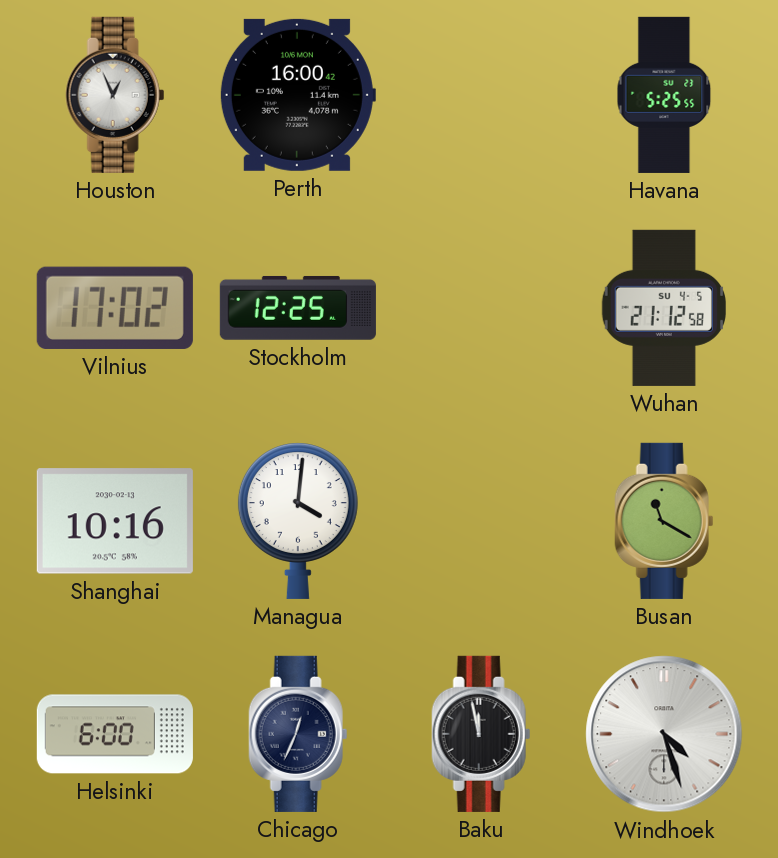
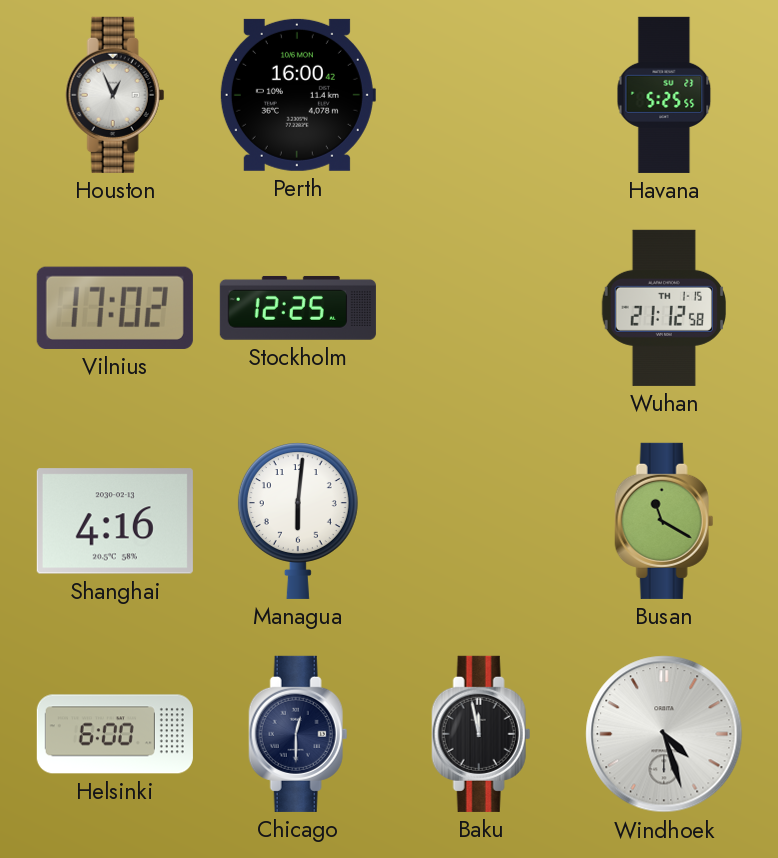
Wuhan date: SU 4-5 -> TH 1-15
Shanghai: 10:16 -> 4:16
Managua: 4:01 -> 6:01
Chicago: 12:34 -> 12:30
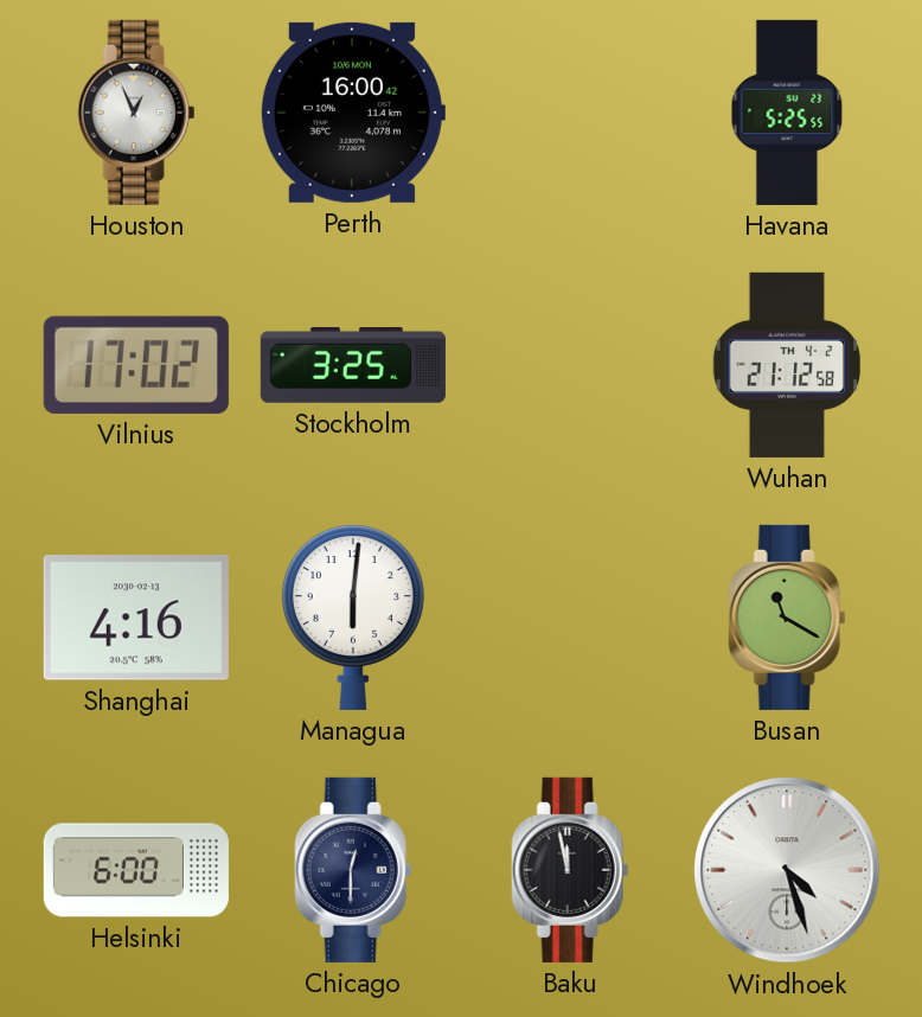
Stockholm: 12:25 -> 3:25
Wuhan date: TH 1-15 -> TH 4-2
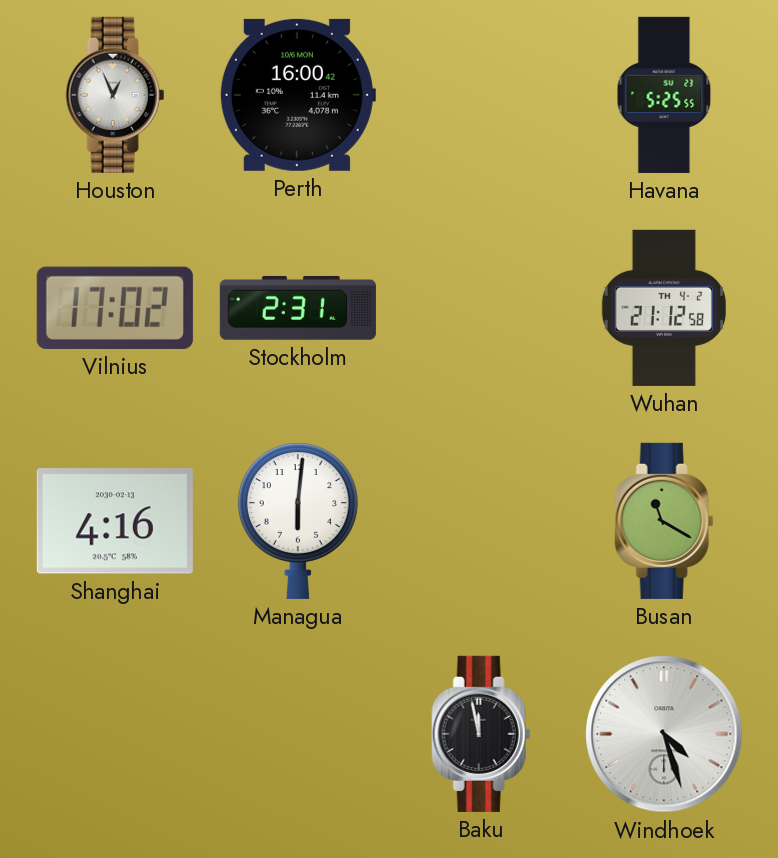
Stockholm: 3:25 -> 2:31
Helsinki: 6:00 -> none
Chicago: 12:30 -> none
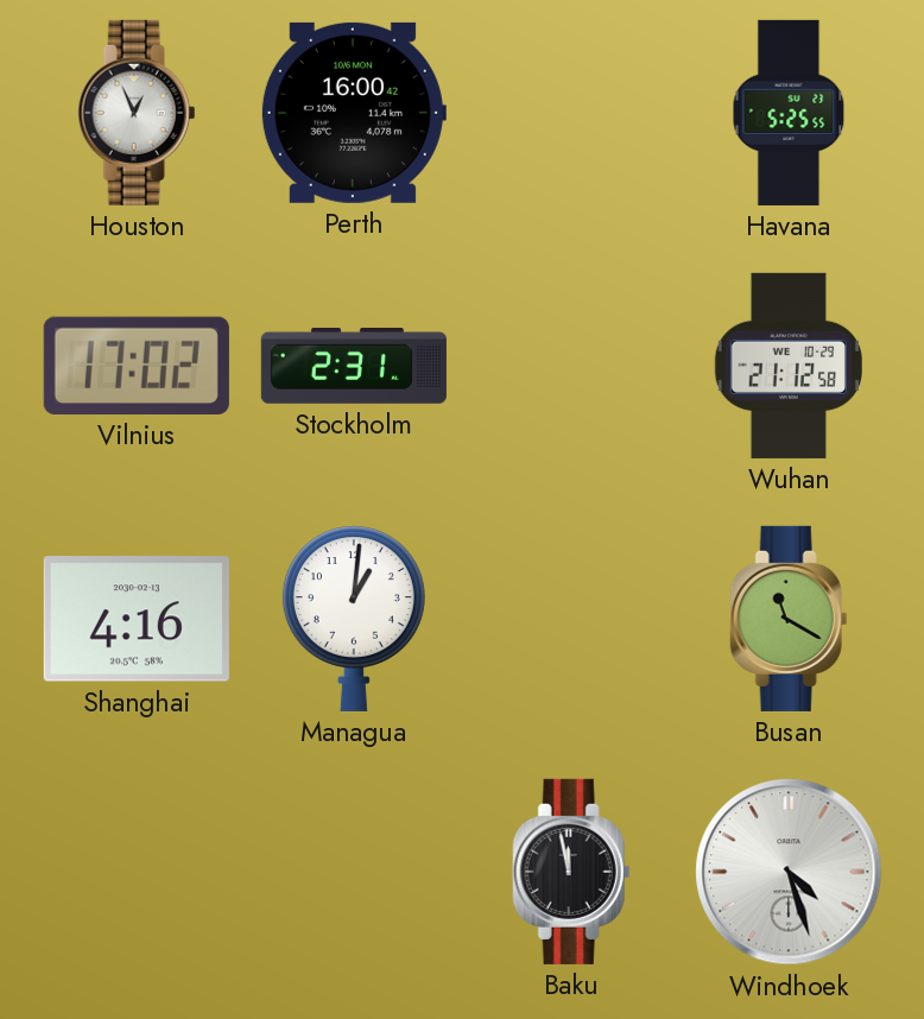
Wuhan date: TH 4-2 -> WE 10-29
Managua: 6:01 -> 1:01
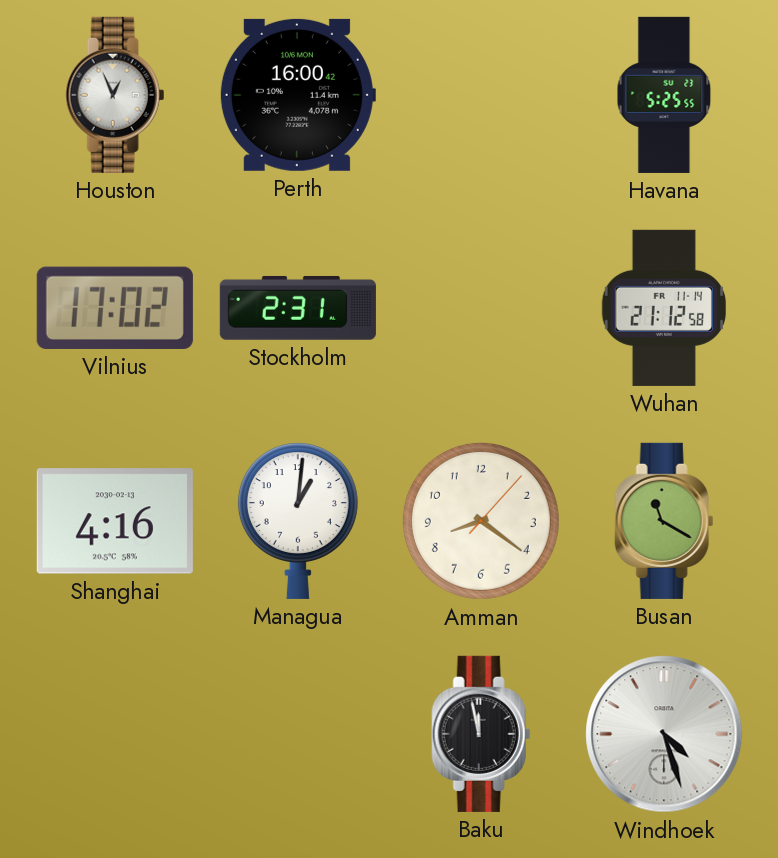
Wuhan date: WE 10-29 -> FR 11-14
Amman: none -> 8:21
